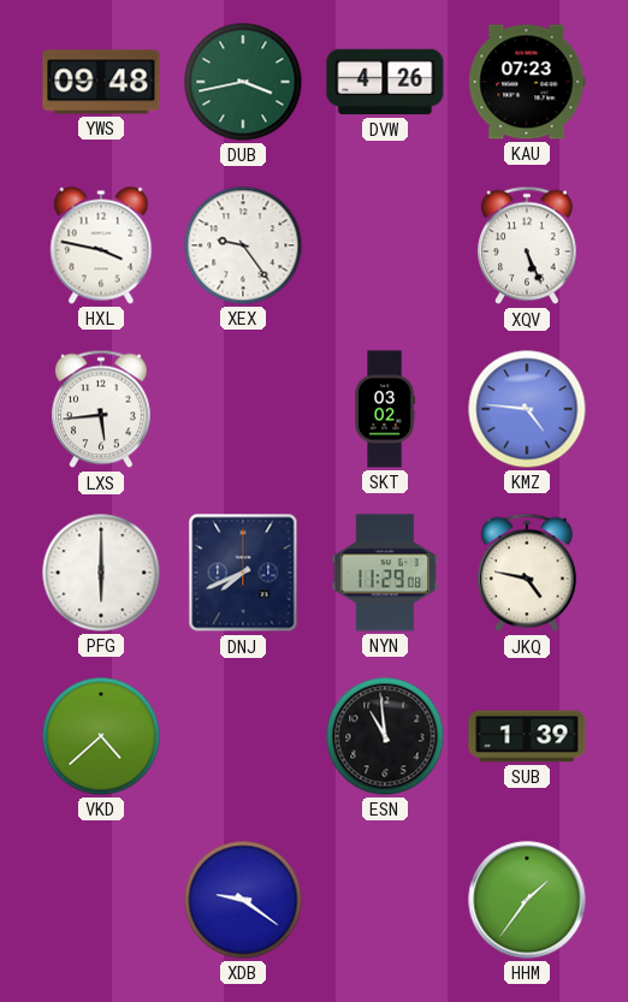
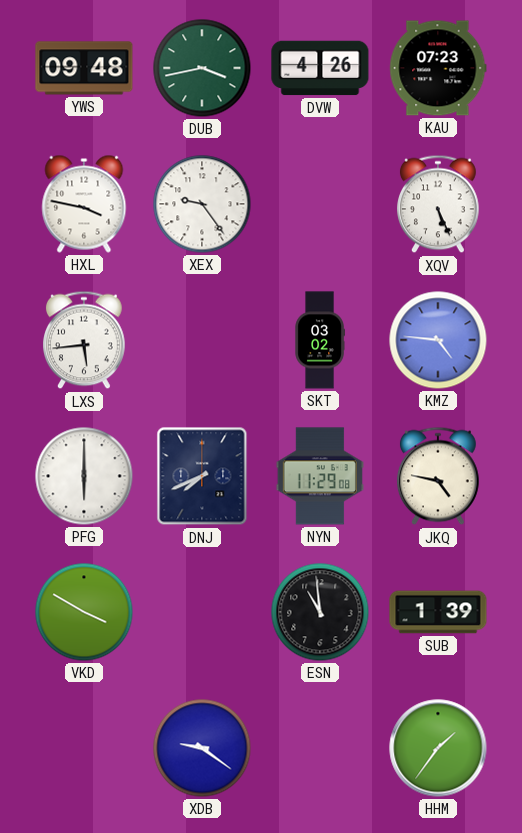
VKD: 4:38 -> 3:50
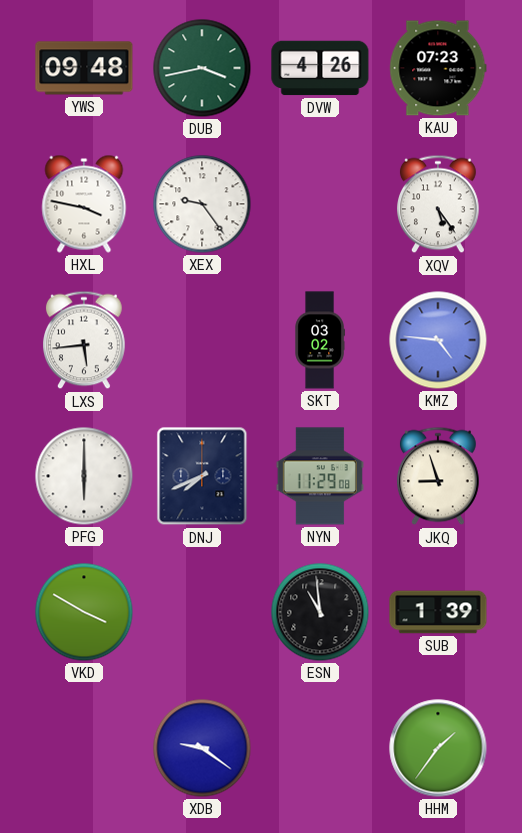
XQV: 5:26 -> 5:24
JKQ: 4:47 -> 8:57
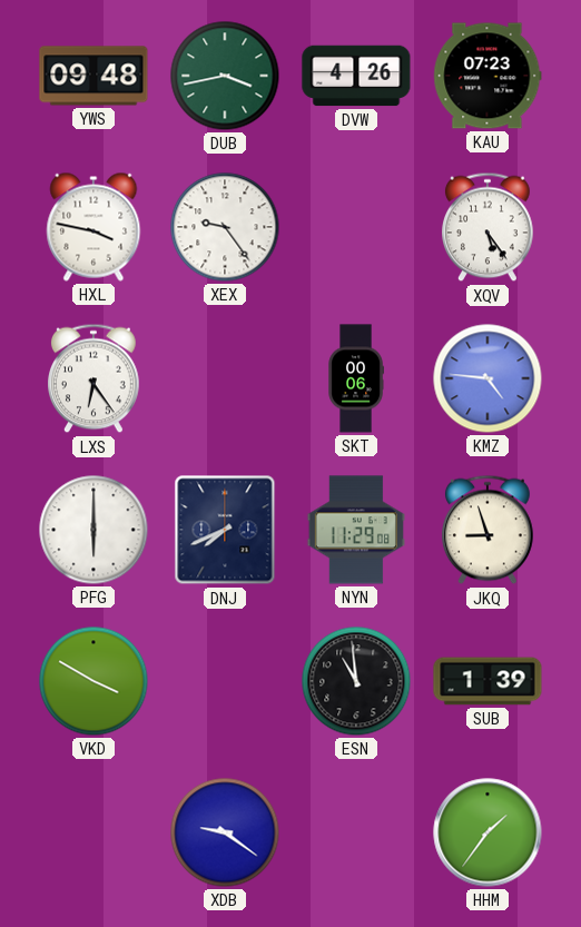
LXS: 5:44 -> 6:24
SKT: 03:02 -> 00:06
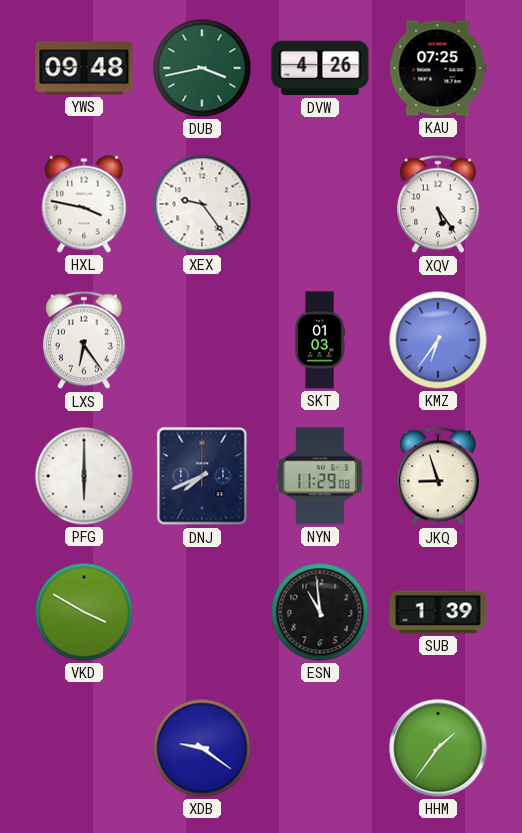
KAU: 07:23 -> 07:25
SKT: 00:06 -> 01:03
KMZ: 4:46 -> 6:36
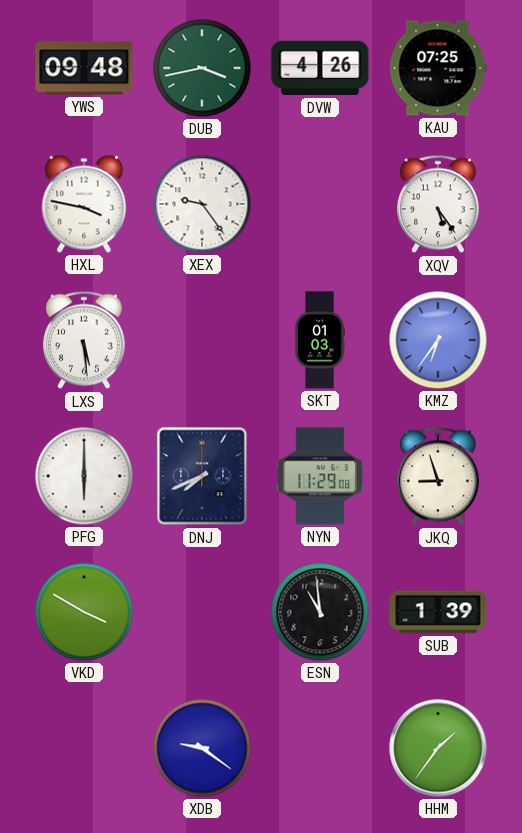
LXS: 6:24 -> 5:29
